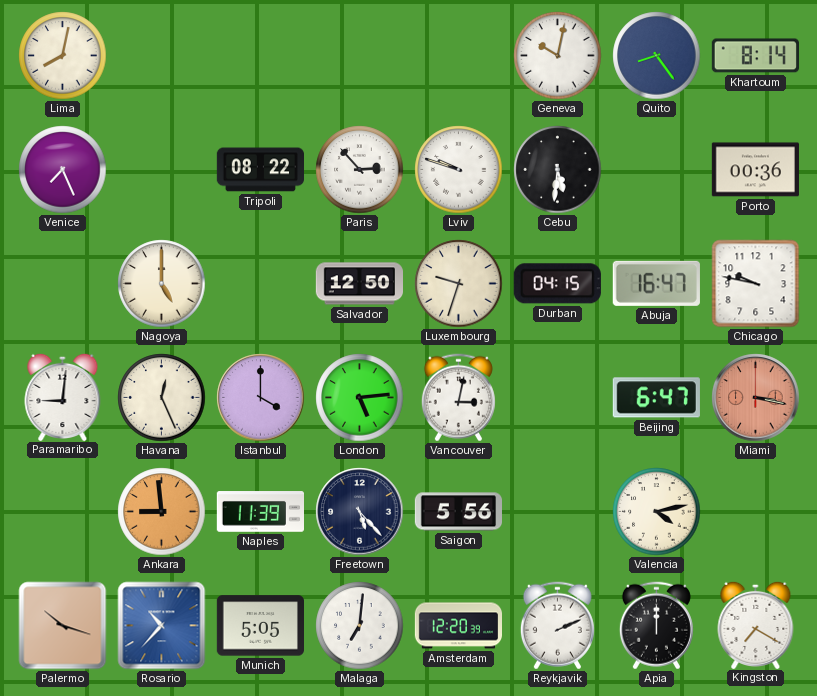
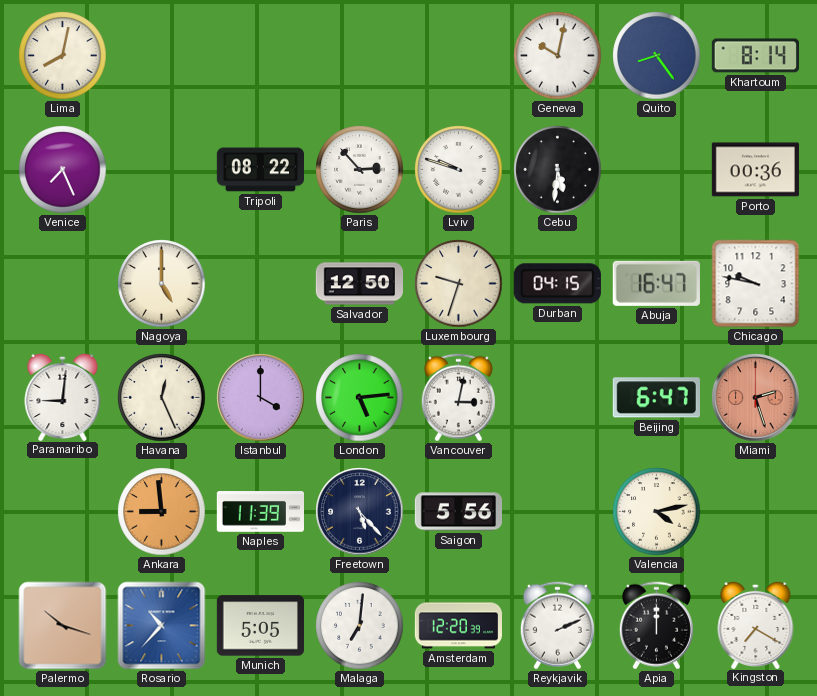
Miami: 3:17 -> 2:27
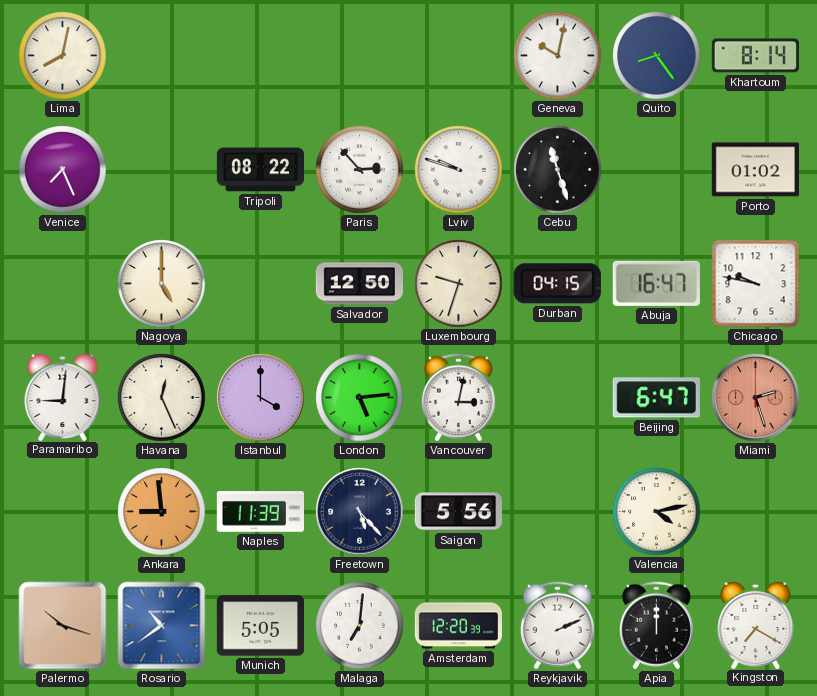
Cebu: 5:31 -> 11:27
Porto: 00:36 -> 01:02
Rosario: 10:37 -> 10:39
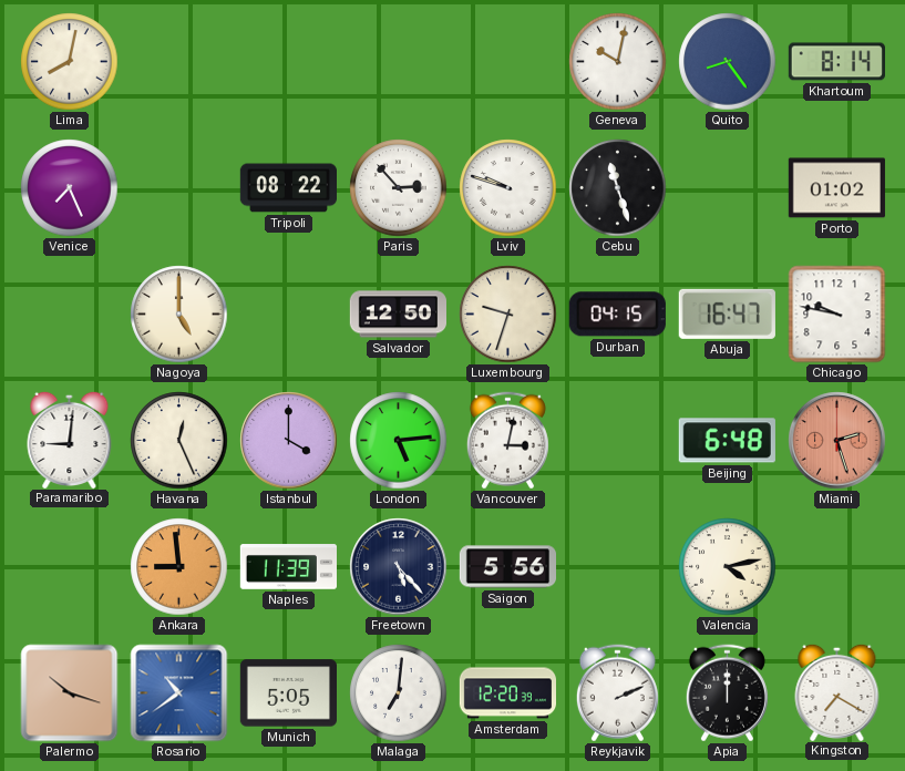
Beijing: 6:47 -> 6:48
